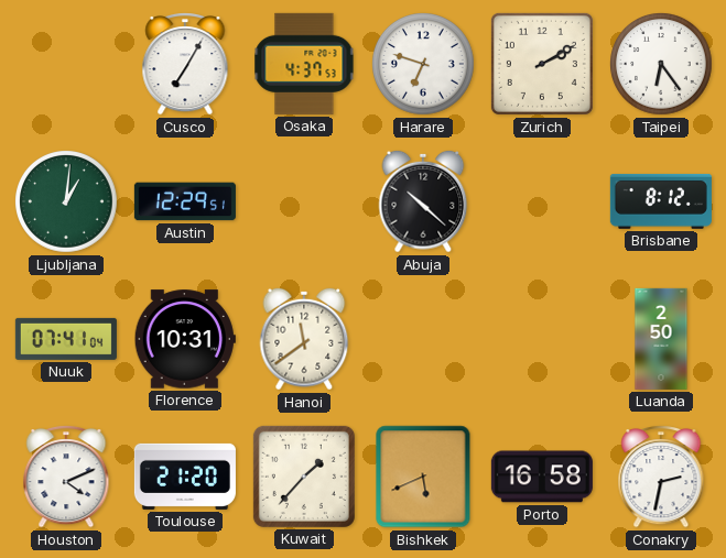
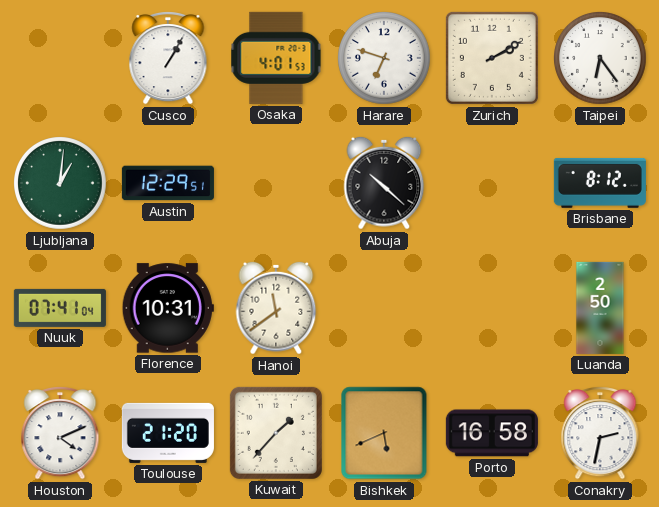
Cusco: 7:05 -> 1:05
Osaka: 4:37 -> 4:01
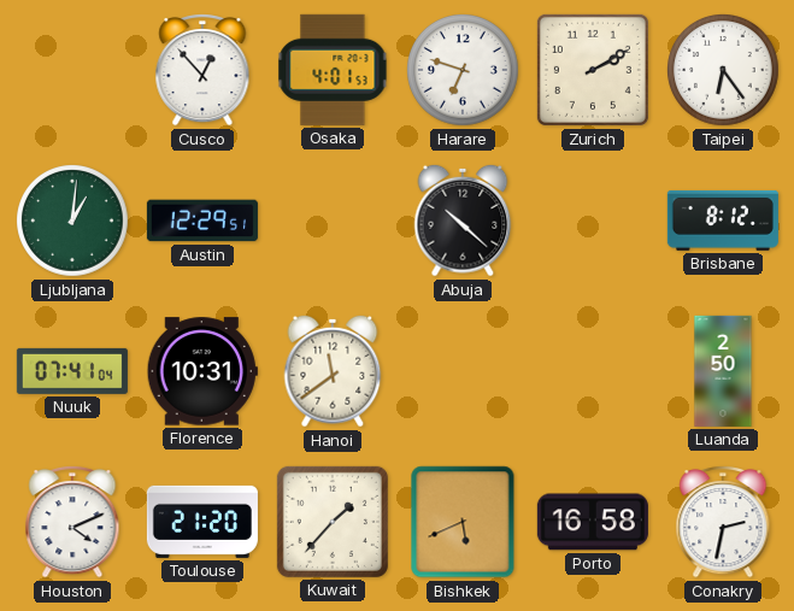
Cusco: 1:05 -> 12:53
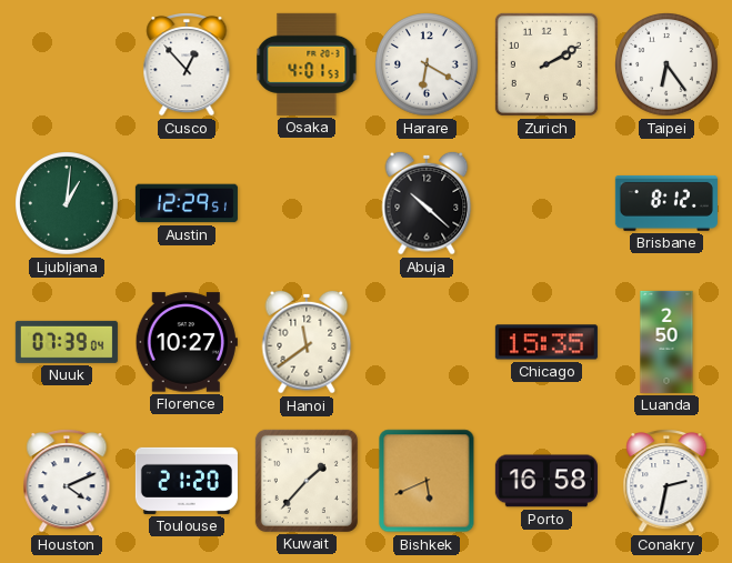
Harare: 6:48 -> 6:20
Nuuk: 07:41 -> 07:39
Florence: 10:31 -> 10:27
Chicago: none -> 15:35
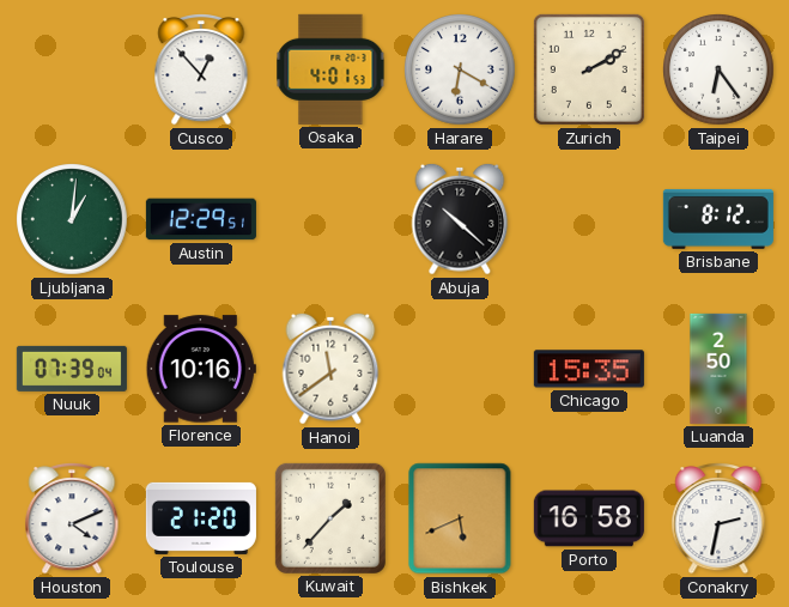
Florence: 10:27 -> 10:16
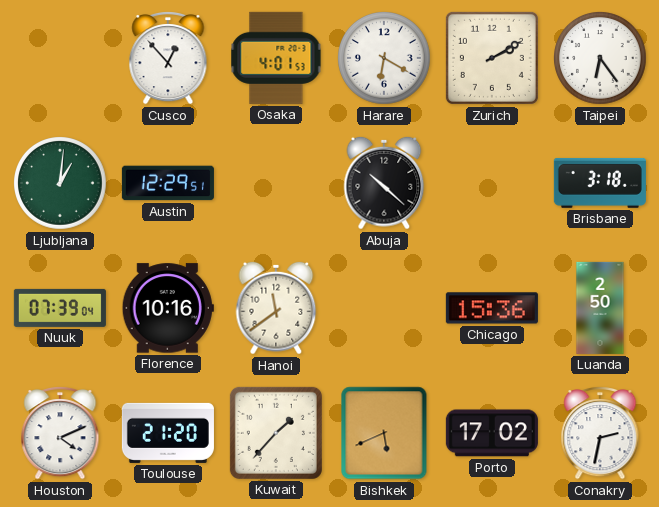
Brisbane: 8:12 -> 3:18
Chicago: 15:35 -> 15:36
Porto: 16:58 -> 17:02
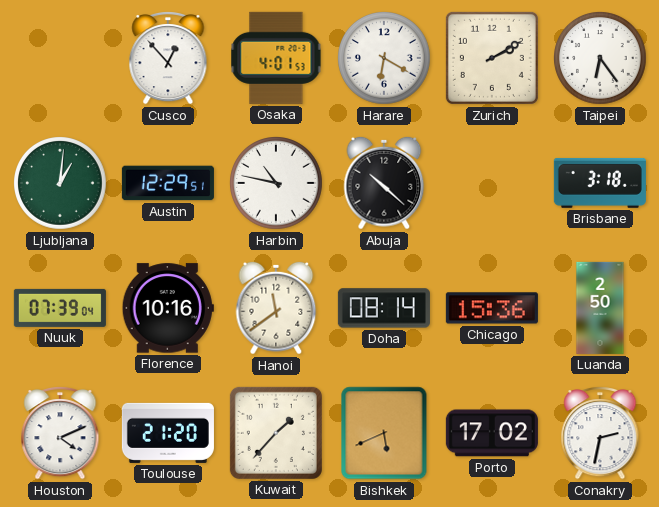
Harbin: none -> 10:47
Doha: none -> 08:14
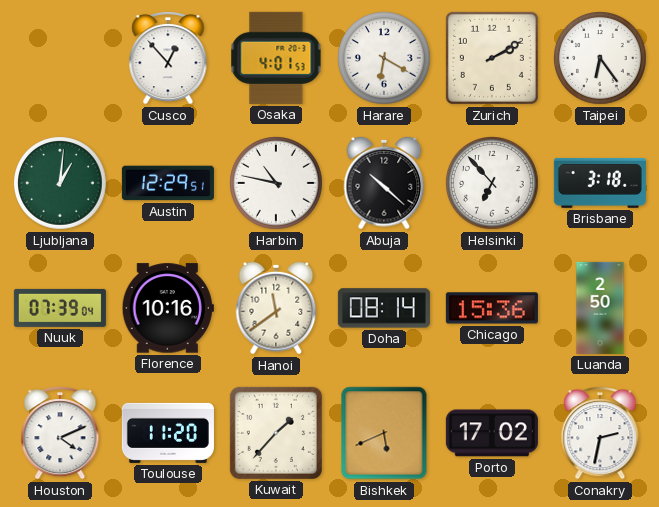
Helsinki: none -> 6:53
Toulouse: 21:20 -> 11:20
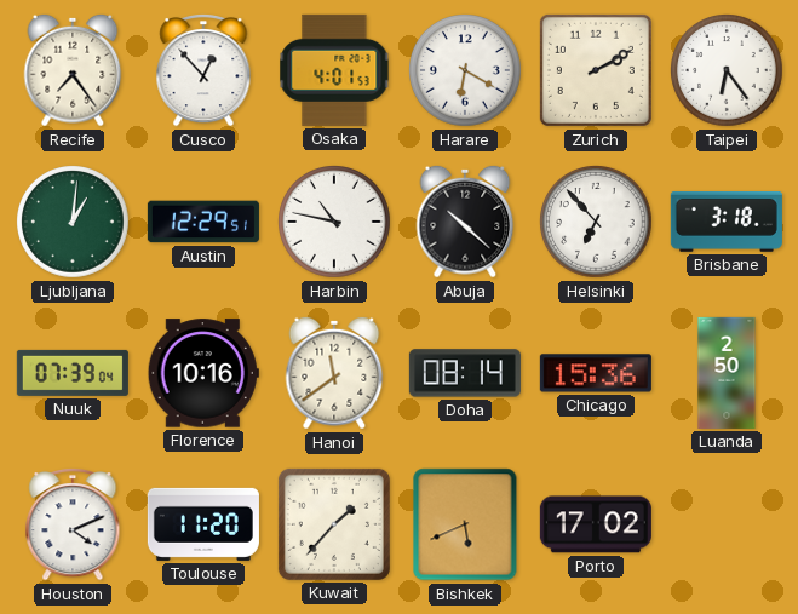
Recife: none -> 7:24
Conakry: 2:32 -> none
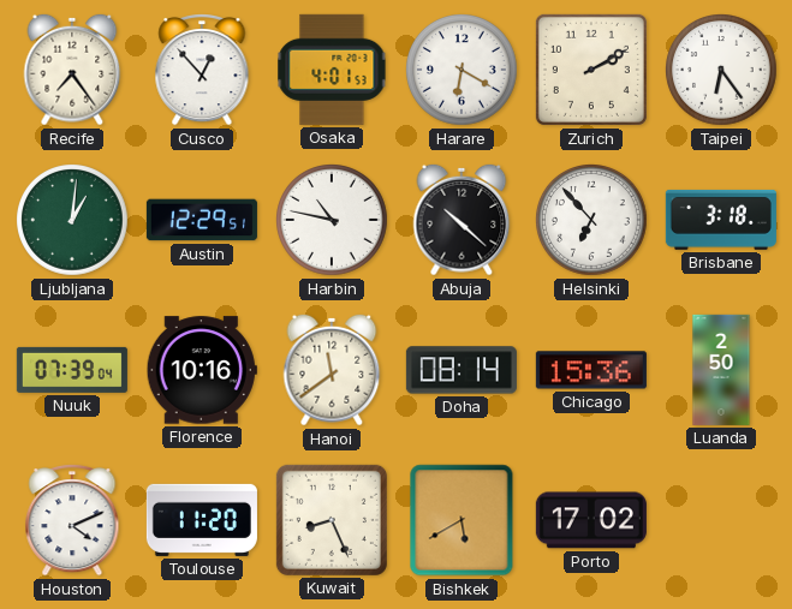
Kuwait: 1:37 -> 8:26
Bishkek: 5:41 -> 5:40
